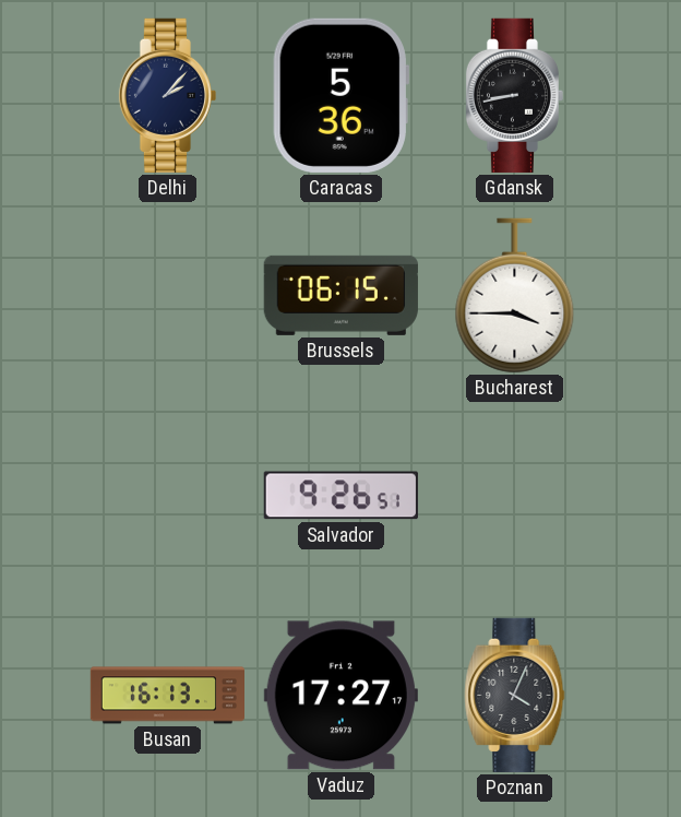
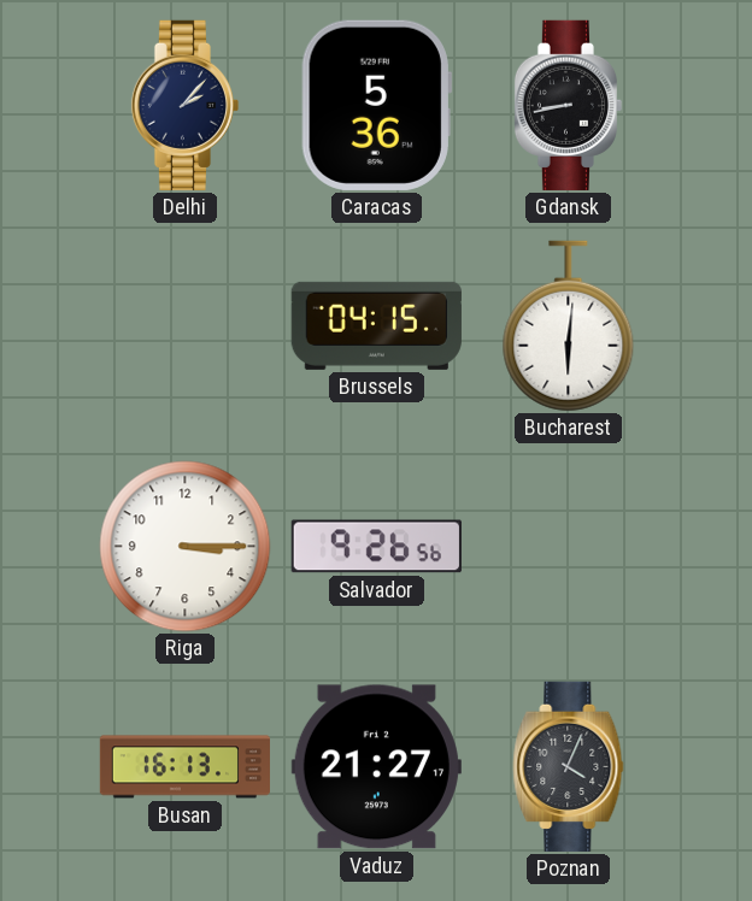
Brussels: 06:15 -> 04:15
Bucharest: 3:45 -> 6:01
Riga: none -> 3:15
Salvador: 9:26:51 -> 9:26:56
Vaduz: 17:27 -> 21:27
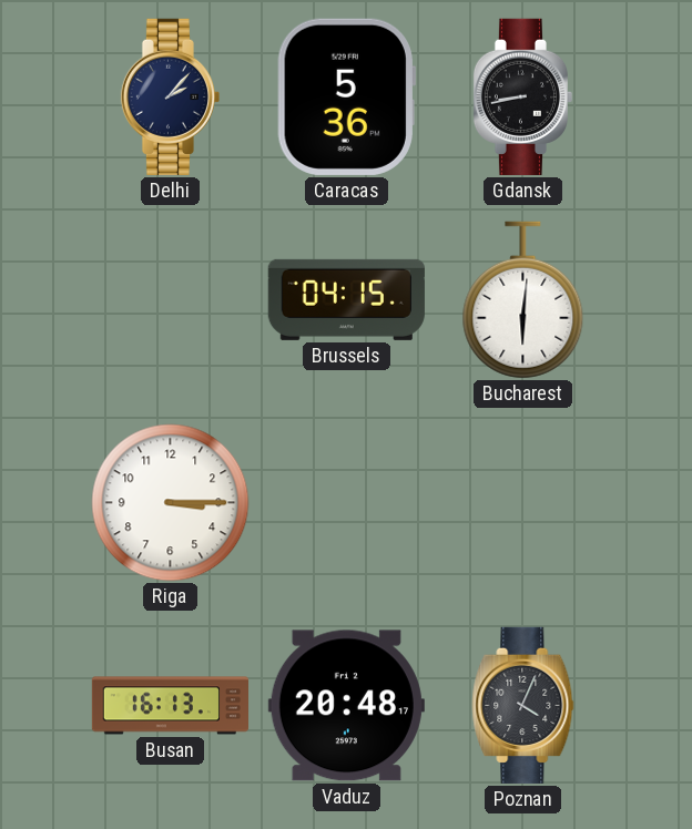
Salvador: 9:26 -> none
Vaduz: 21:27 -> 20:48
